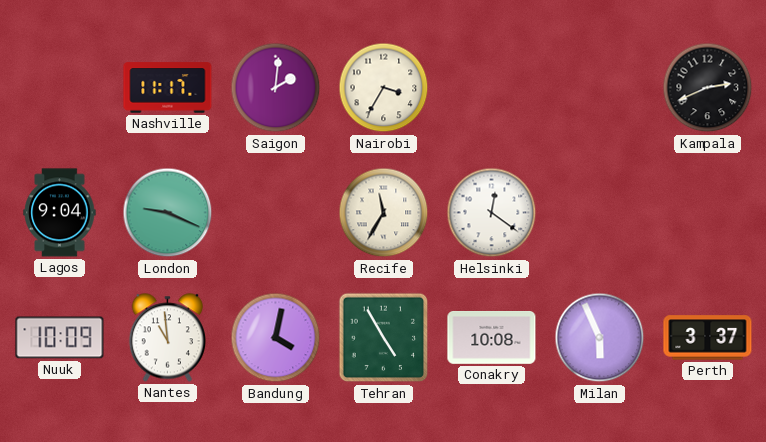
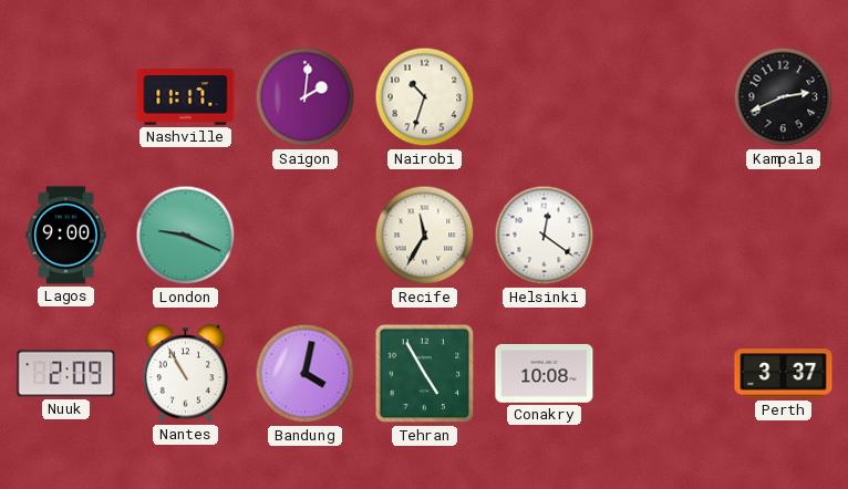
Nairobi: 3:35 -> 10:33
Lagos: 9:04 -> 9:00
Nuuk: 10:09 -> 2:09
Nantes: 10:59 -> 10:55
Milan: 5:56 -> none
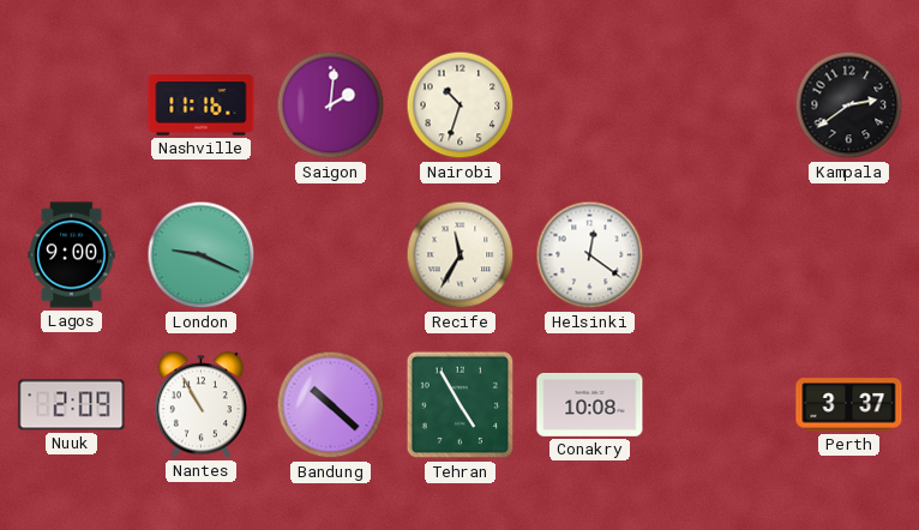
Nashville: 11:17 -> 11:16
Kampala: 2:41 -> 2:39
Bandung: 4:02 -> 10:22
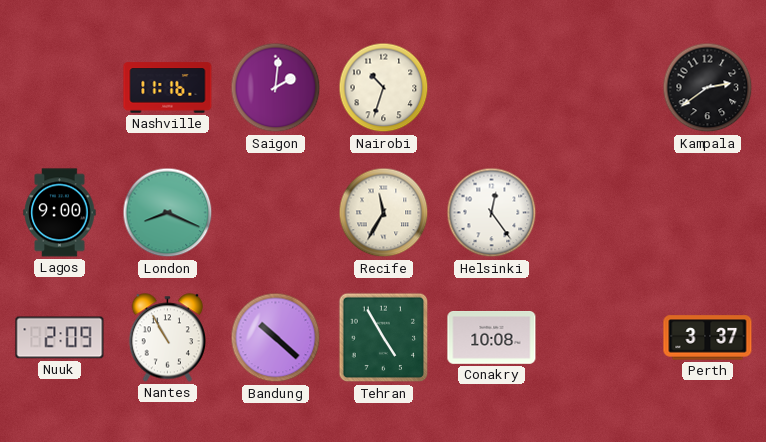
London: 9:19 -> 8:19
Helsinki: 12:21 -> 12:24
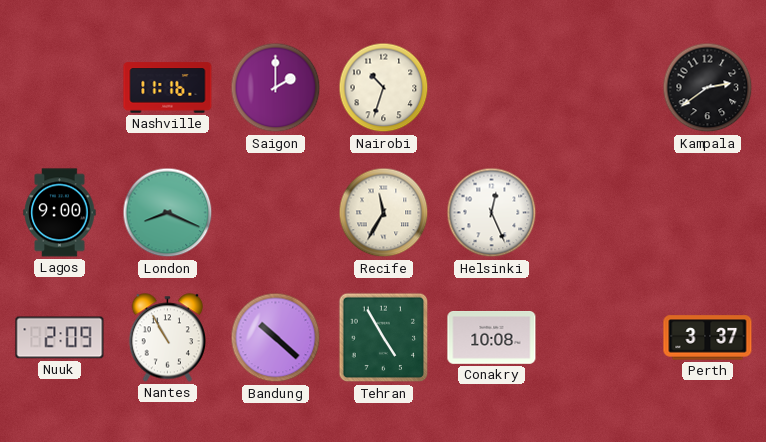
Saigon: 2:01 -> 2:00
Helsinki: 12:24 -> 12:26
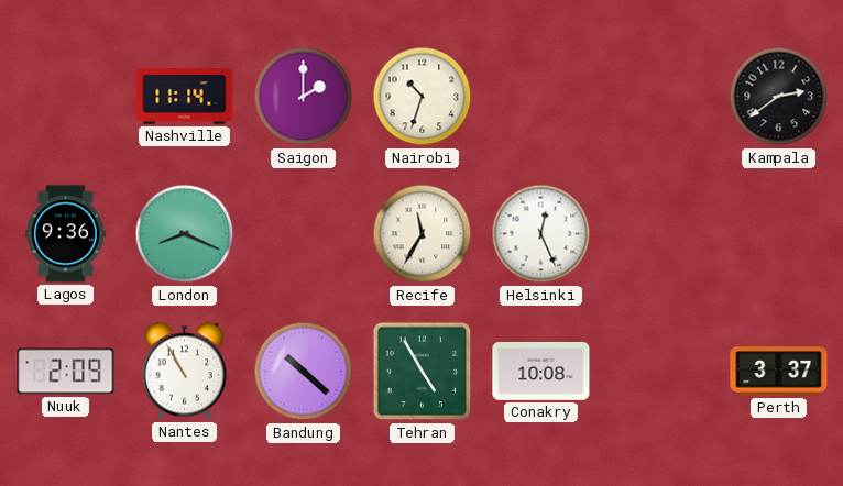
Nashville: 11:16 -> 11:14
Lagos: 9:00 -> 9:36
